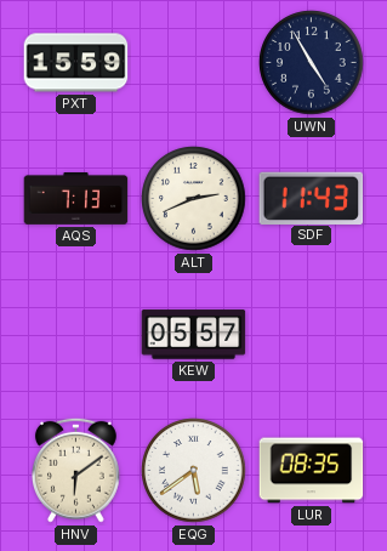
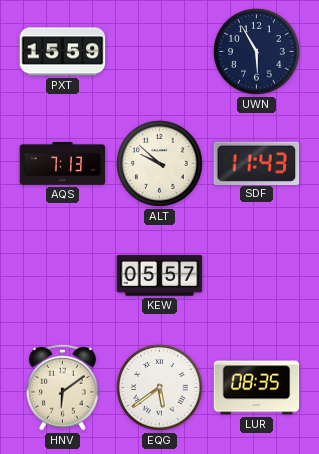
UWN: 4:55 -> 5:55
ALT: 2:41 -> 9:52
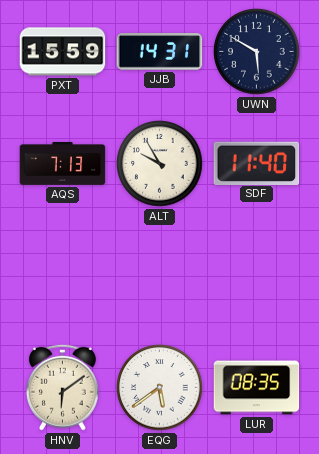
JJB: none -> 14:31
UWN: 5:55 -> 5:50
ALT: 9:52 -> 9:55
SDF: 11:43 -> 11:40
KEW: 05:57 -> none
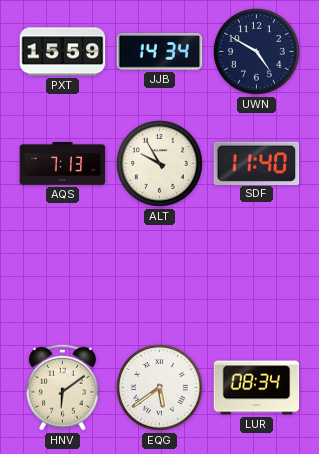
JJB: 14:31 -> 14:34
UWN: 5:50 -> 4:50
LUR: 08:35 -> 08:34
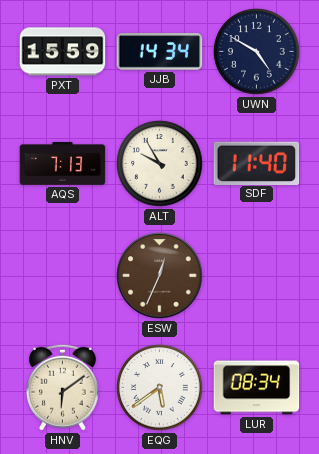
ESW: none -> 12:34
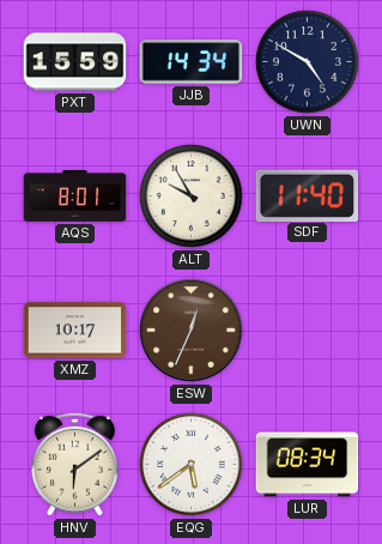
AQS: 7:13 -> 8:01
XMZ: none -> 10:17
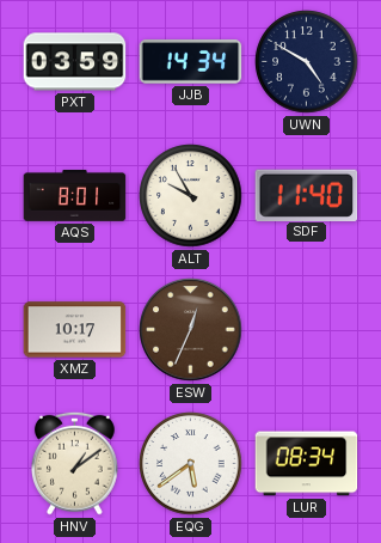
PXT: 15:59 -> 03:59
HNV: 6:09 -> 1:09
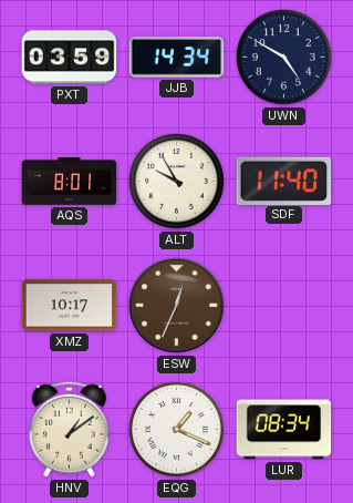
EQG: 5:39 -> 1:19
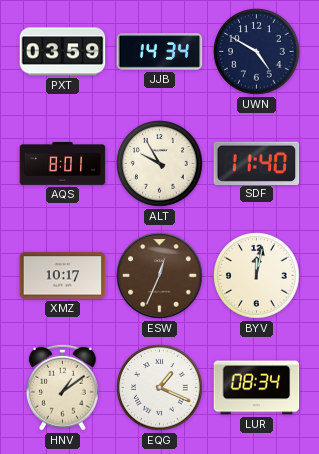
BYV: none -> 12:02
